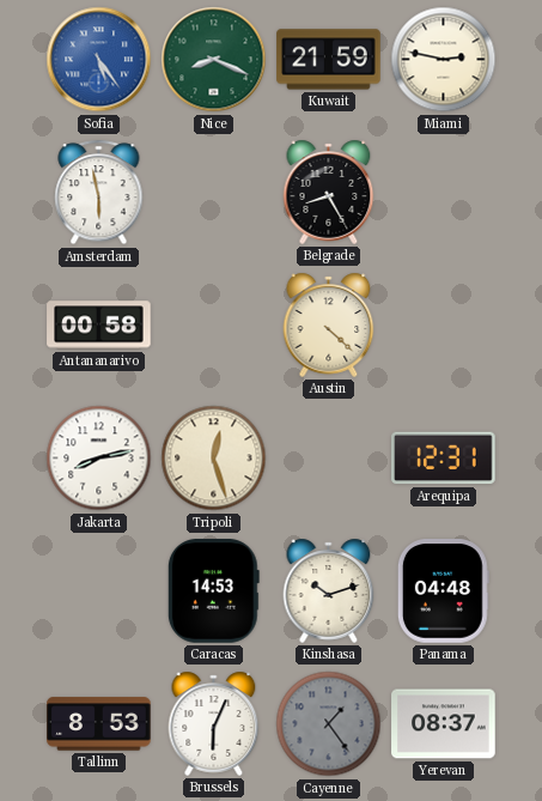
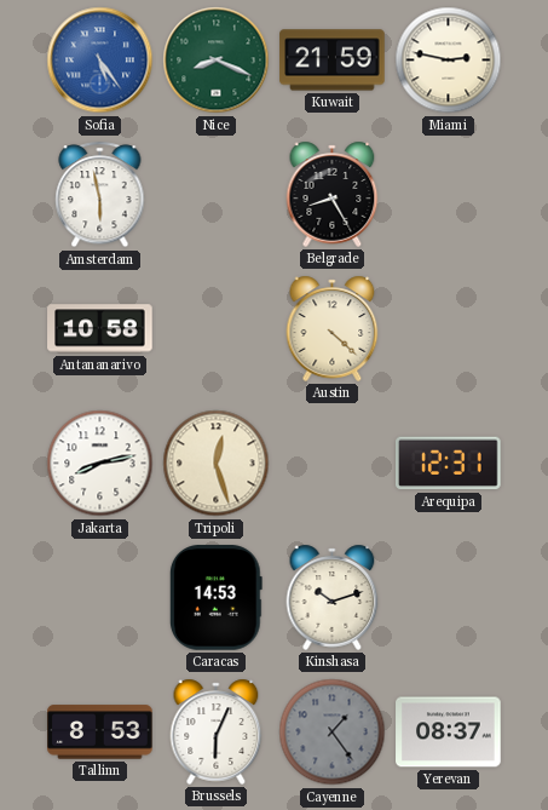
Antananarivo: 00:58 -> 10:58
Panama: 04:48 -> none
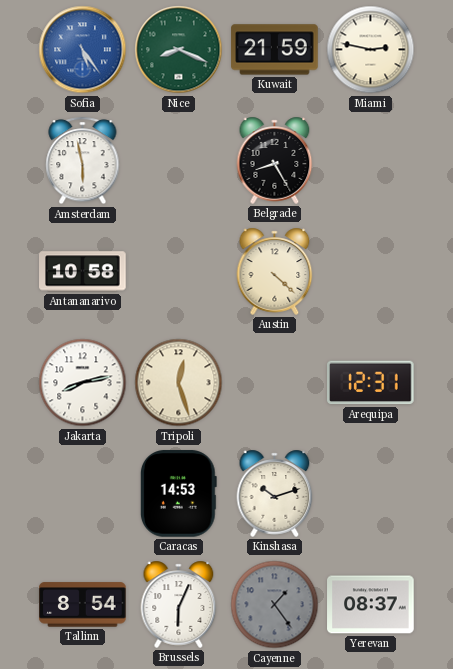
Tallinn: 8:53 -> 8:54
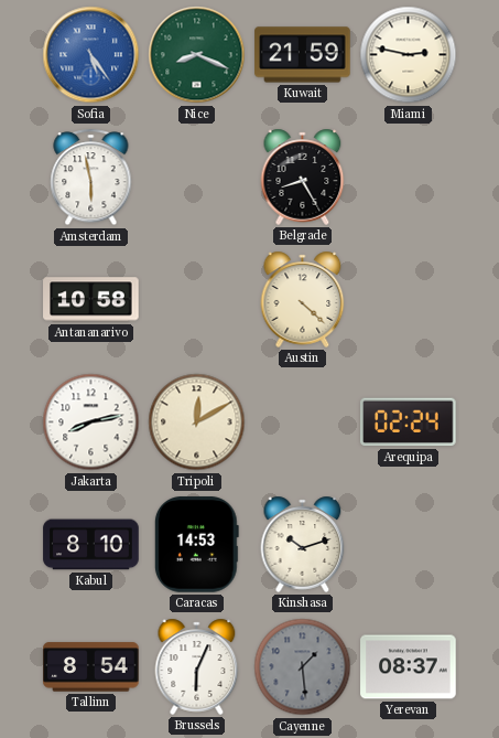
Tripoli: 12:27 -> 12:10
Arequipa: 12:31 -> 02:24
Kabul: none -> 8:10
Cayenne: 1:24 -> 1:29
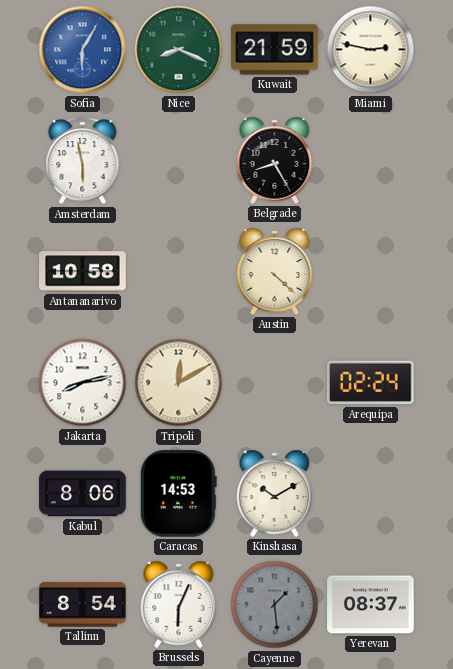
Sofia: 5:24 -> 6:05
Kabul: 8:10 -> 8:06
Kinshasa: 10:12 -> 10:10
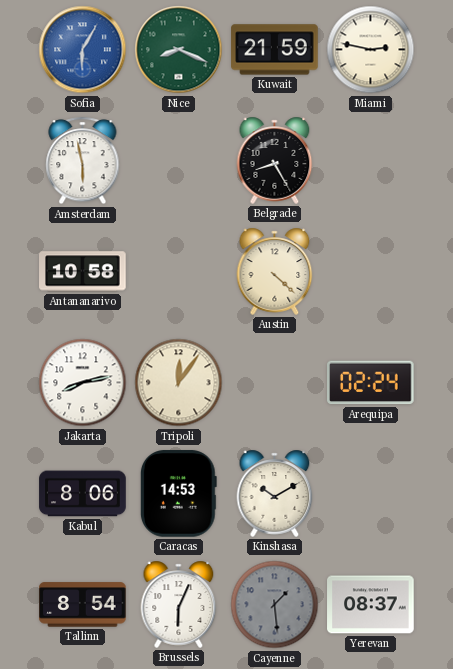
Tripoli: 12:10 -> 12:06
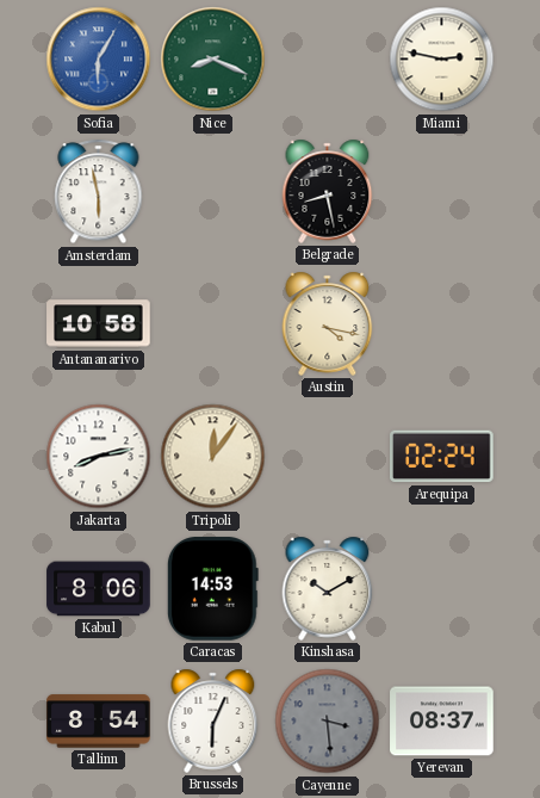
Kuwait: 21:59 -> none
Belgrade: 8:25 -> 8:28
Austin: 4:22 -> 4:17
Cayenne: 1:29 -> 3:29
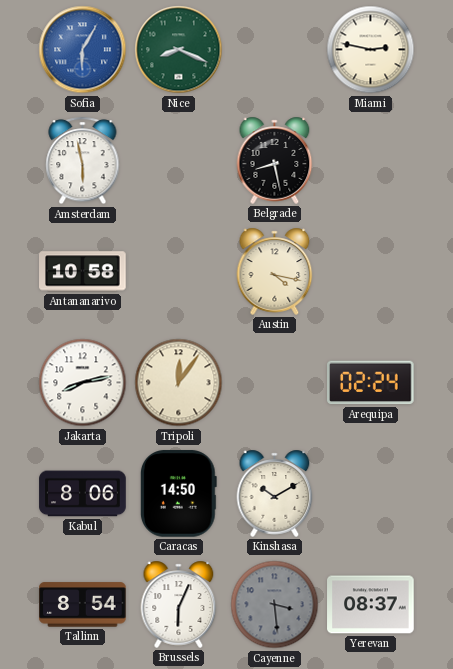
Caracas: 14:53 -> 14:50
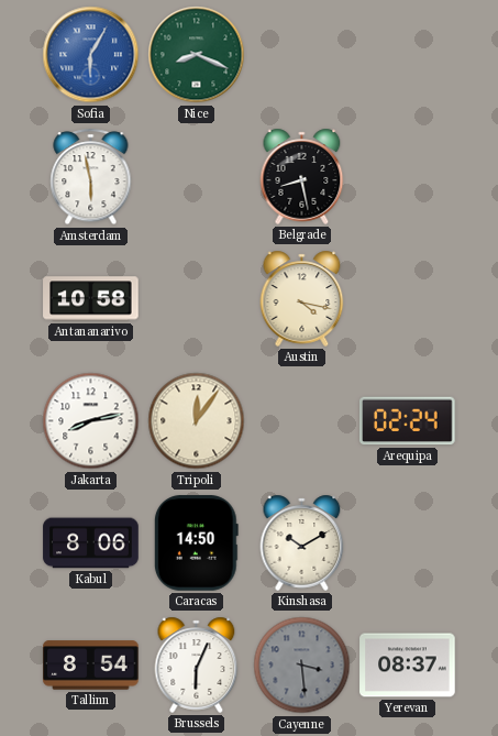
Miami: 2:47 -> none
